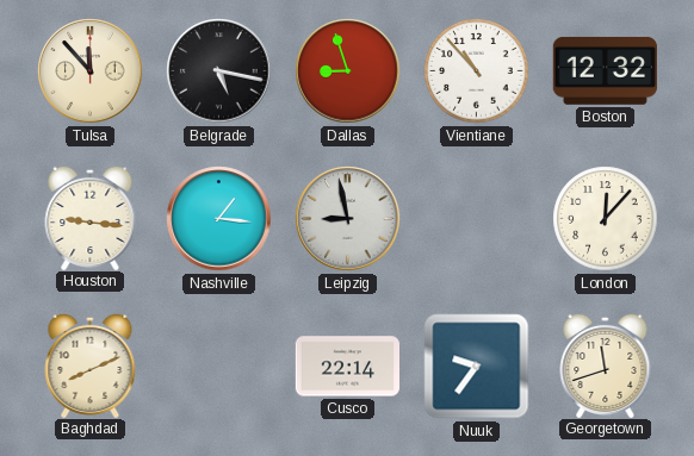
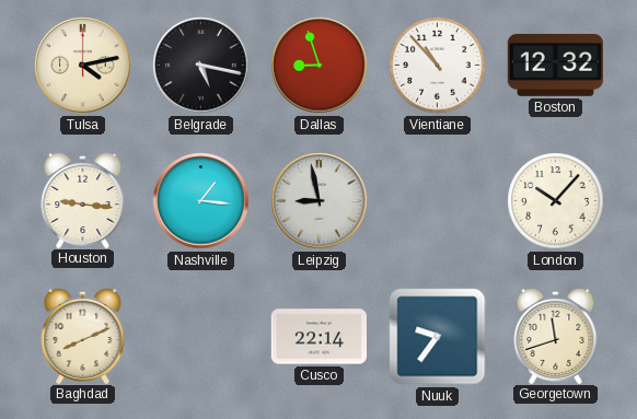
Tulsa: 11:53 -> 4:13
London: 12:07 -> 10:07
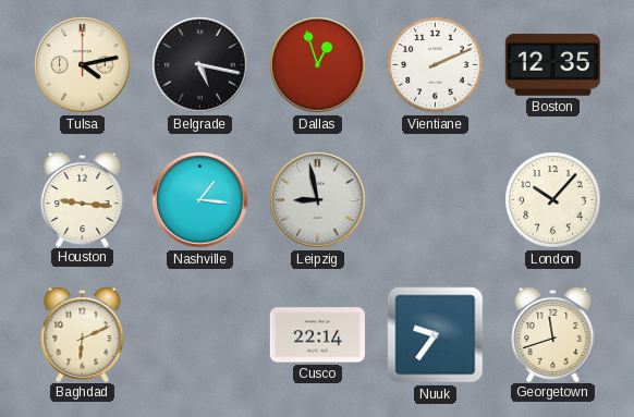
Dallas: 8:57 -> 12:57
Vientiane: 10:53 -> 2:11
Boston: 12:32 -> 12:35
Baghdad: 8:11 -> 6:11
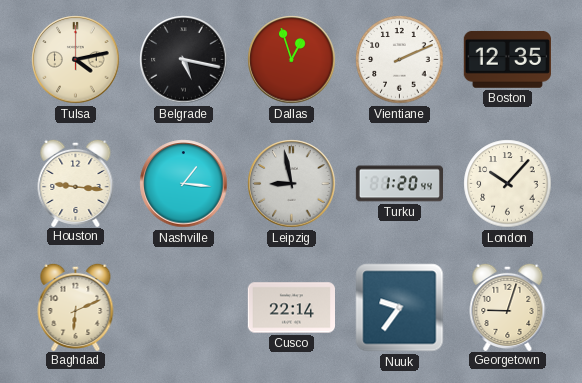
Turku: none -> 1:20
Georgetown: 11:42 -> 9:03
